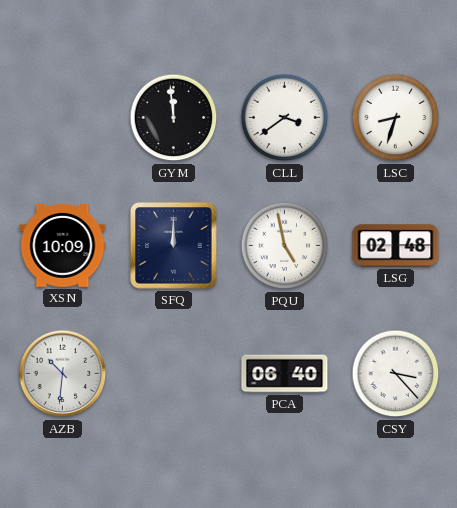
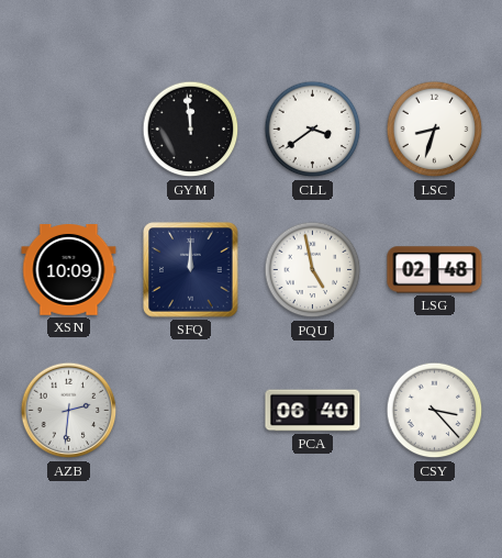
AZB: 10:31 -> 2:31
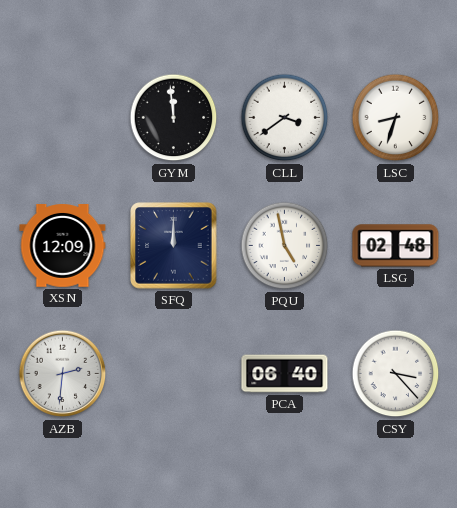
XSN: 10:09 -> 12:09
